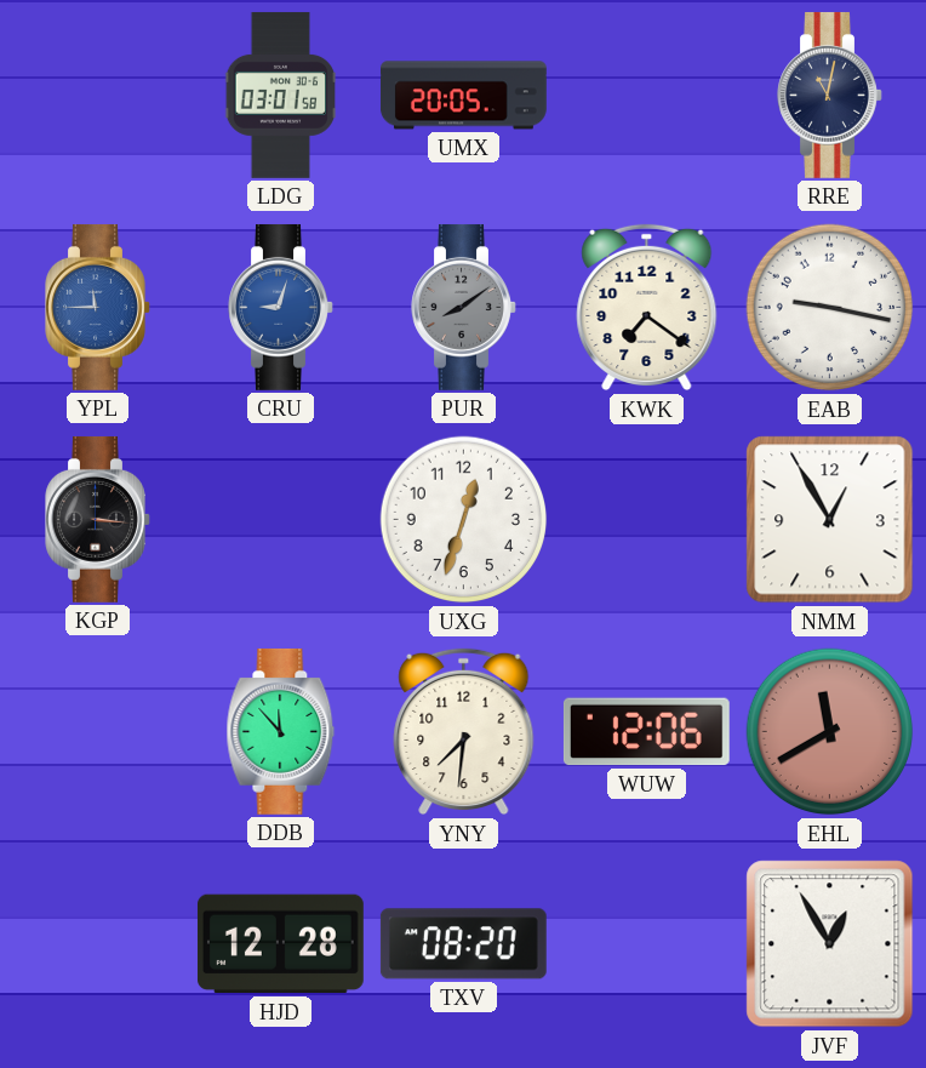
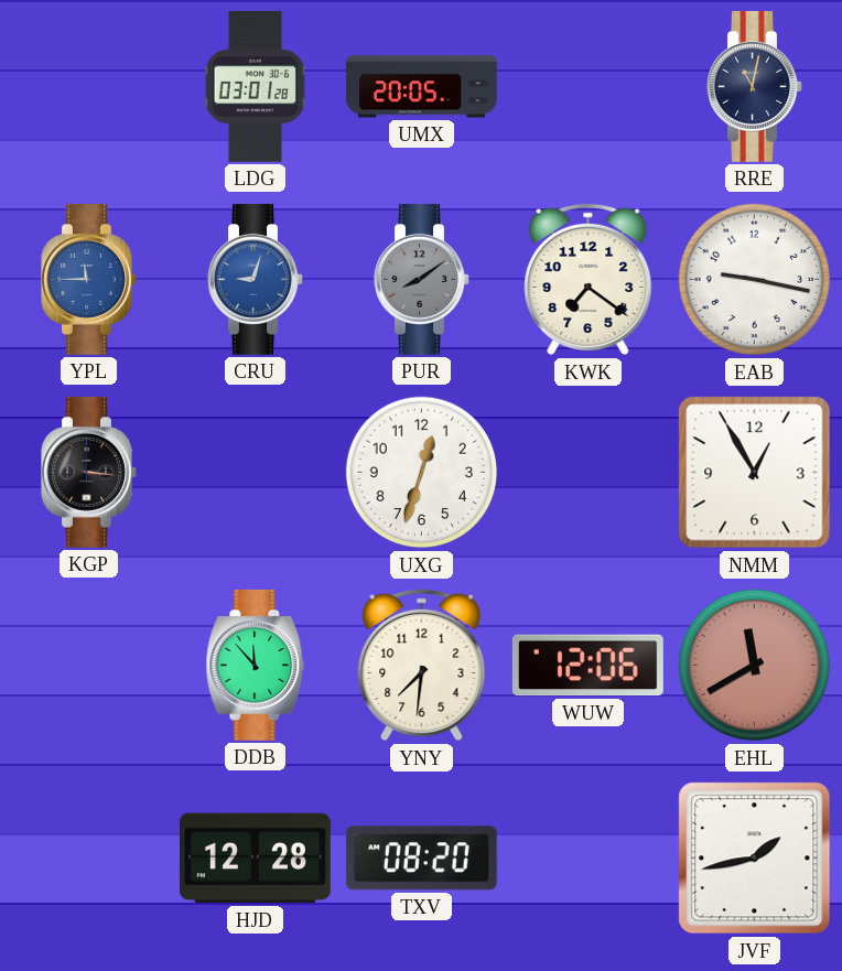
LDG: 03:01:58 -> 03:01:28
JVF: 12:55 -> 1:43
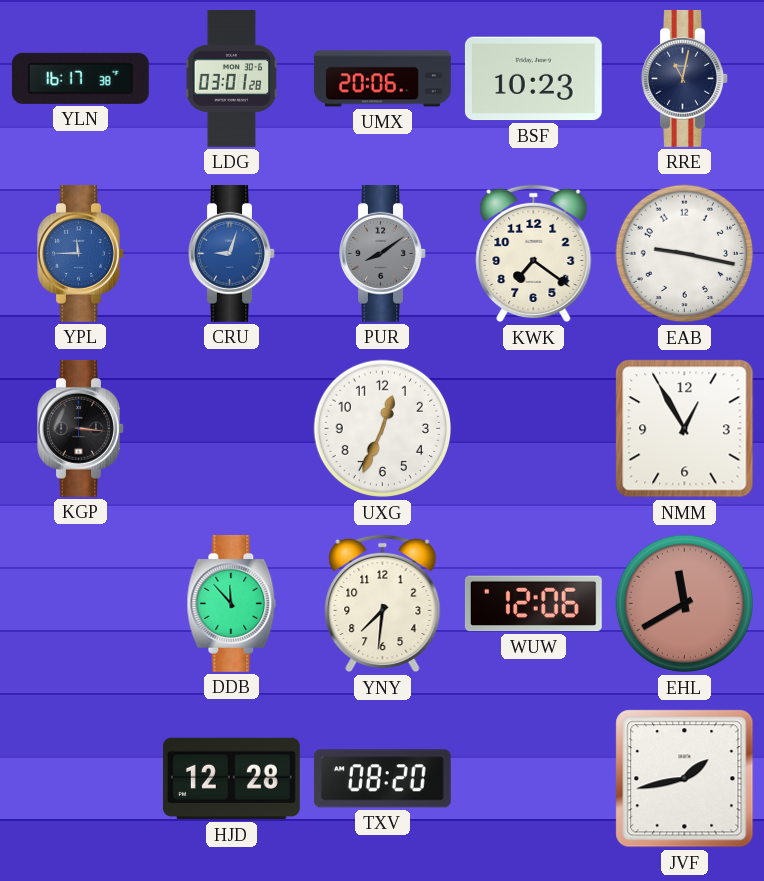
YLN: none -> 16:17
UMX: 20:05 -> 20:06
BSF: none -> 10:23
UXG: 12:33 -> 12:34
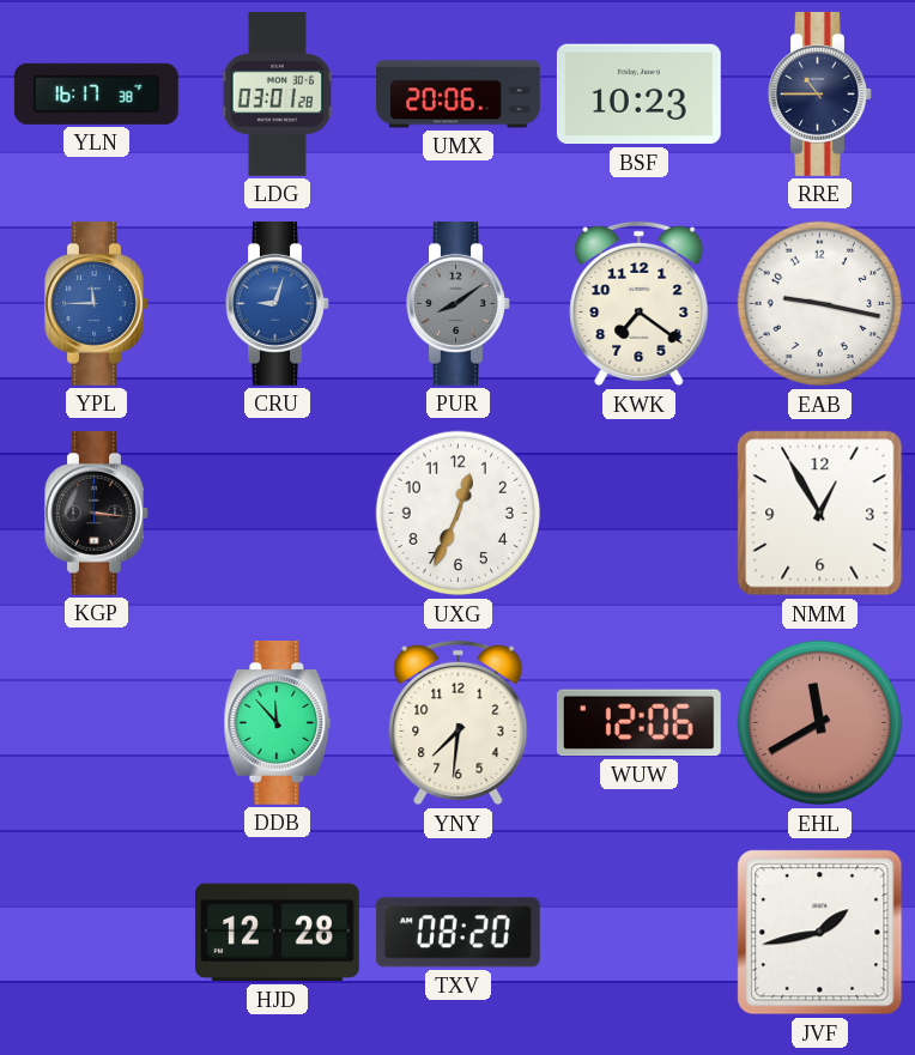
RRE: 11:02 -> 10:45
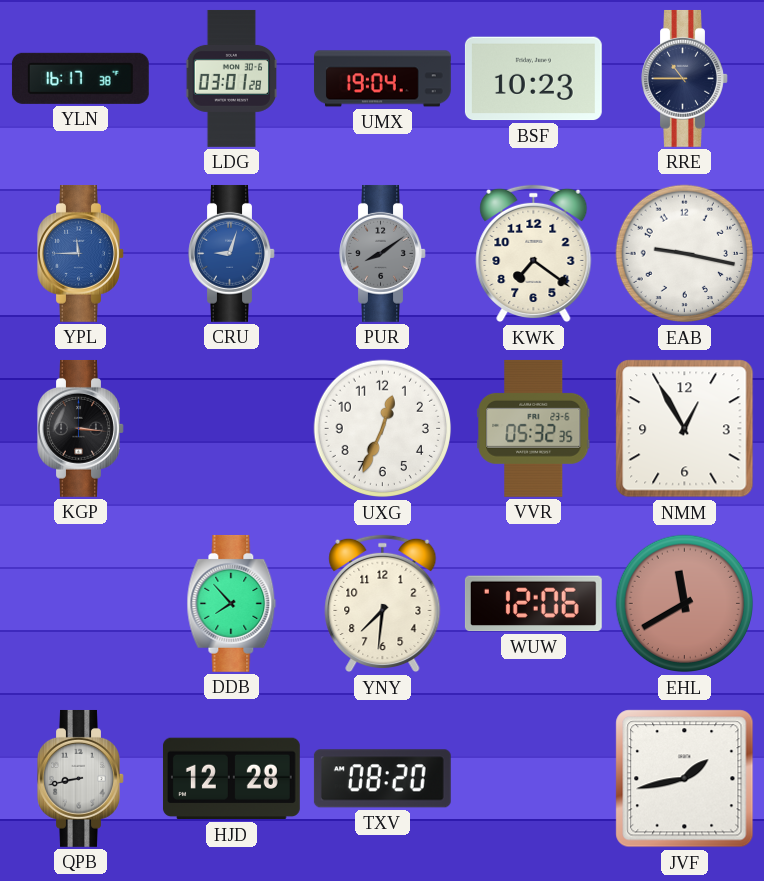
UMX: 20:06 -> 19:04
VVR: none -> 05:32
DDB: 11:53 -> 7:53
QPB: none -> 8:43
